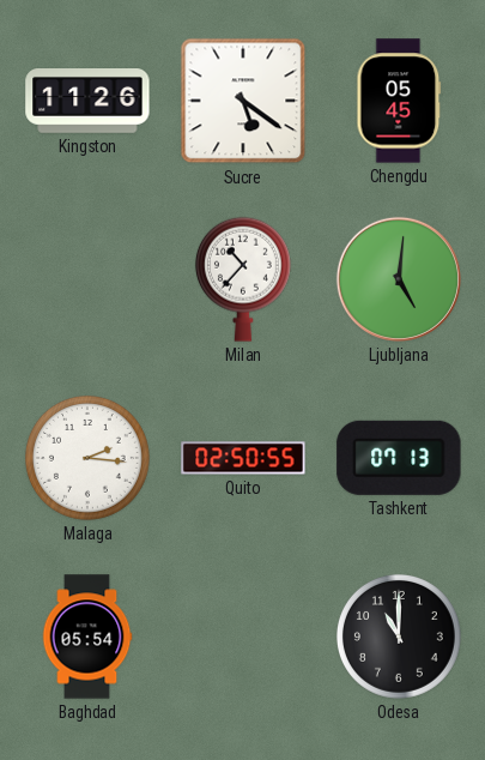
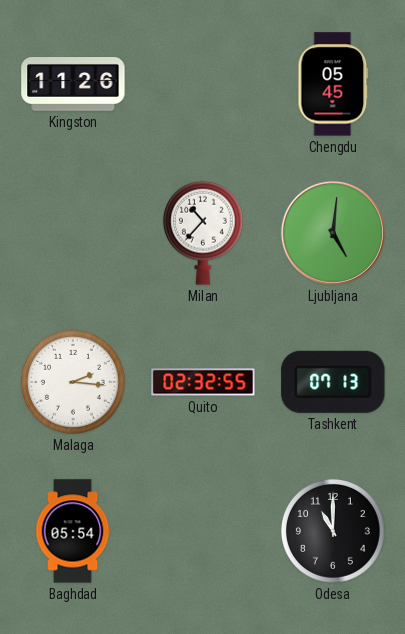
Sucre: 5:21 -> none
Quito: 02:50 -> 02:32
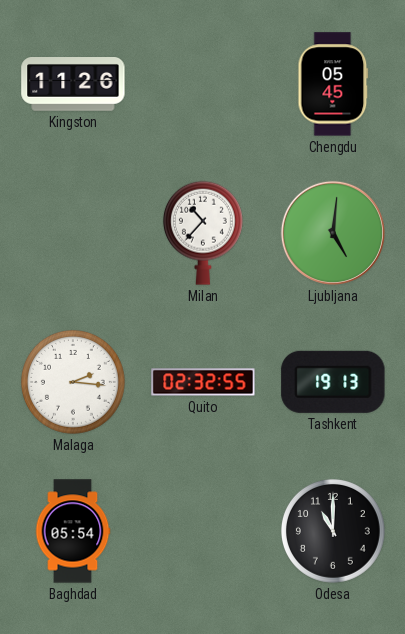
Tashkent: 07:13 -> 19:13
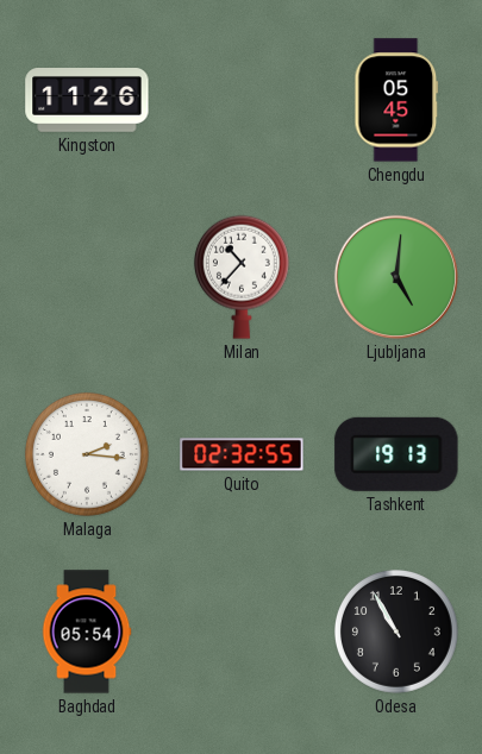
Odesa: 11:00 -> 10:55
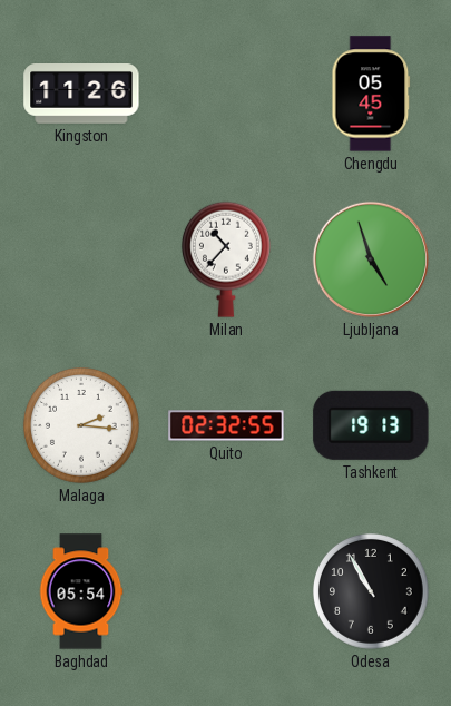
Ljubljana: 5:01 -> 4:57
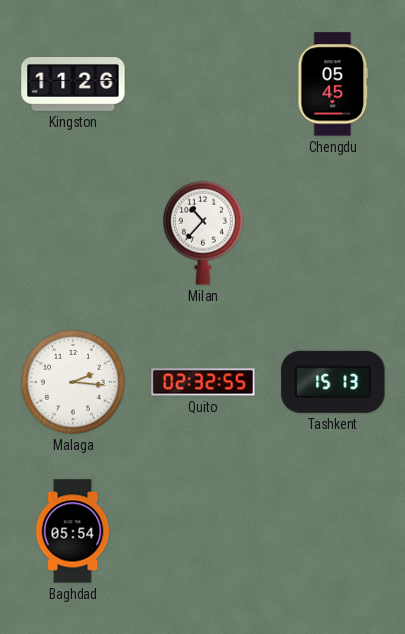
Ljubljana: 4:57 -> none
Tashkent: 19:13 -> 15:13
Odesa: 10:55 -> none
